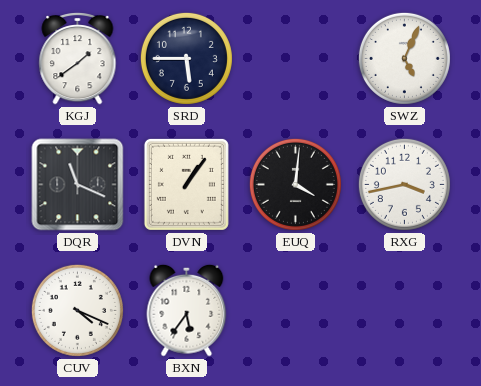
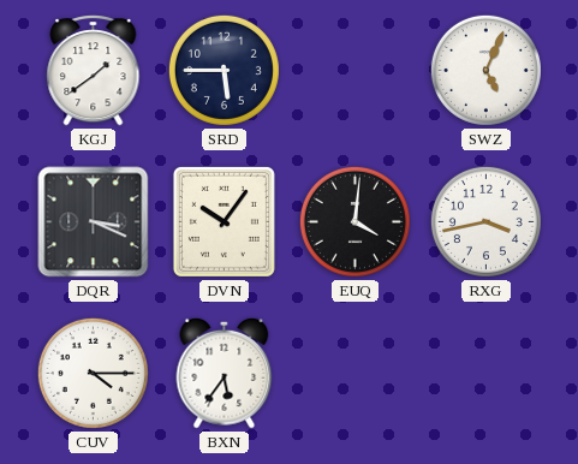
DQR: 11:19 -> 3:19
DVN: 1:06 -> 10:06
CUV: 4:19 -> 4:15
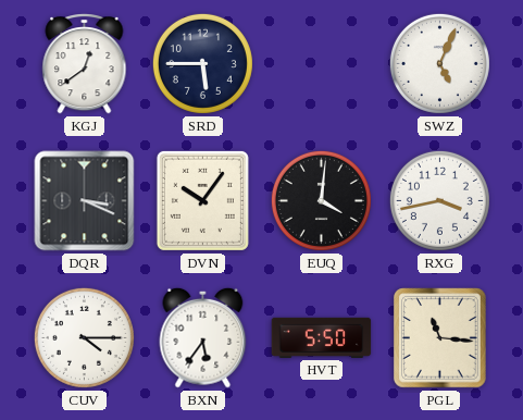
KGJ: 1:39 -> 12:39
HVT: none -> 5:50
PGL: none -> 11:16
